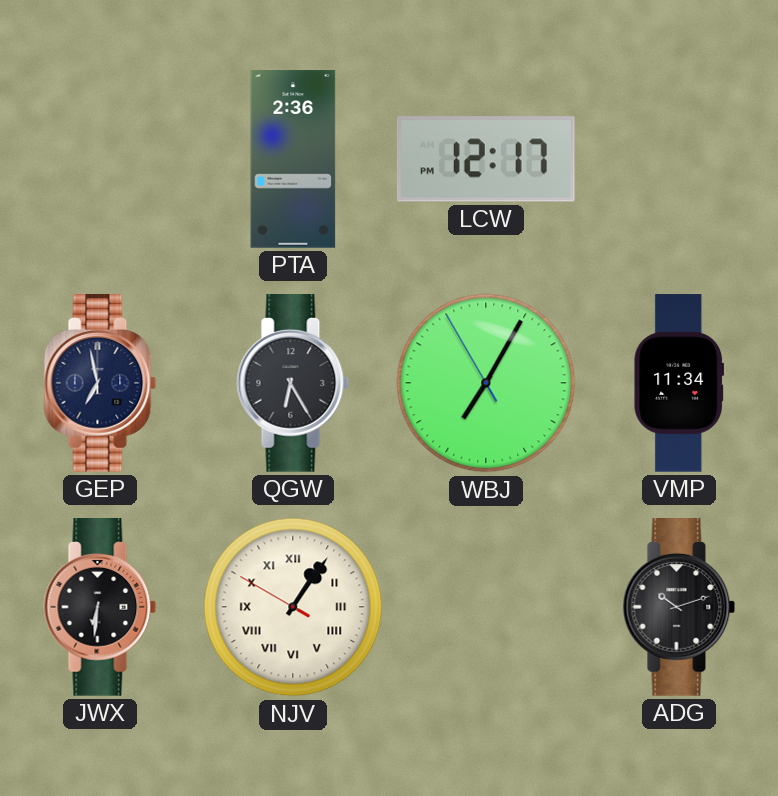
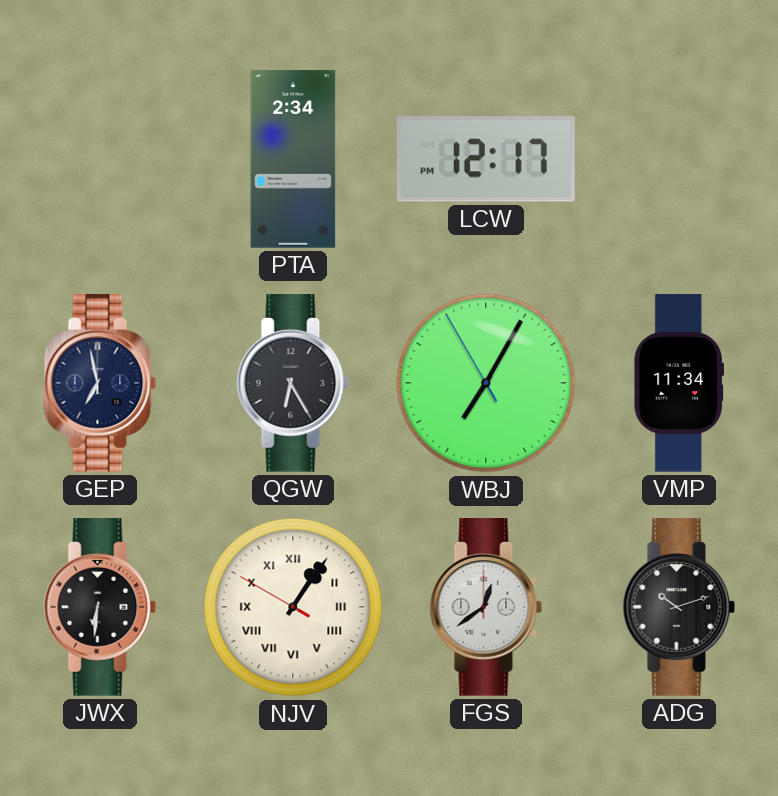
PTA: 2:36 -> 2:34
FGS: none -> 12:39
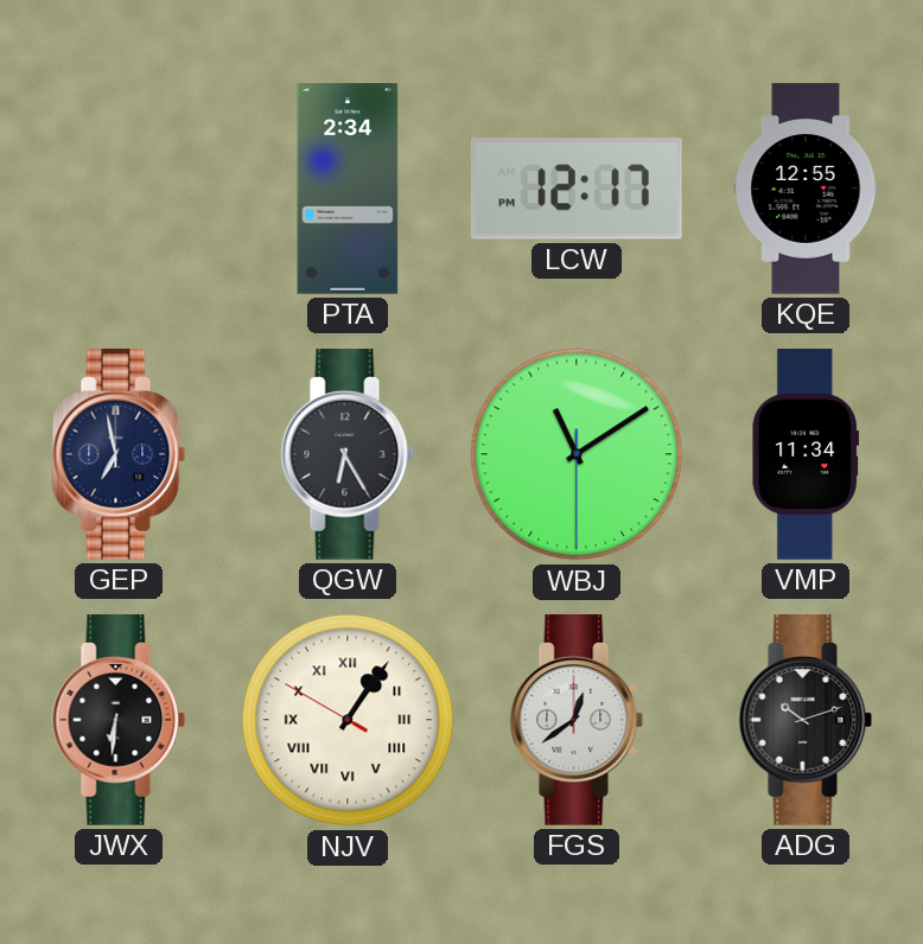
KQE: none -> 12:55
WBJ: 7:04 -> 11:09
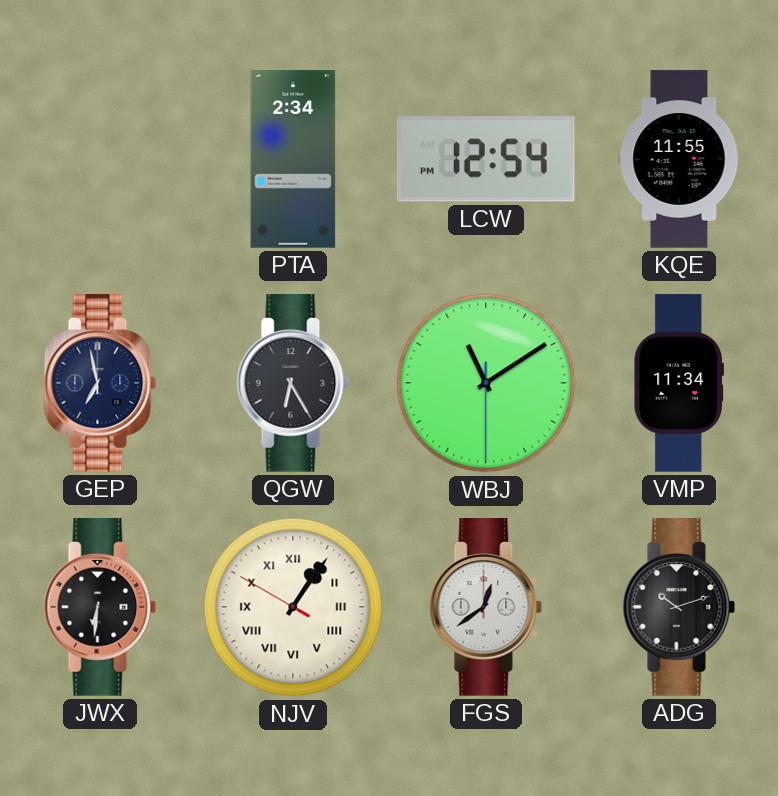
LCW: 12:17 -> 12:54
KQE: 12:55 -> 11:55
